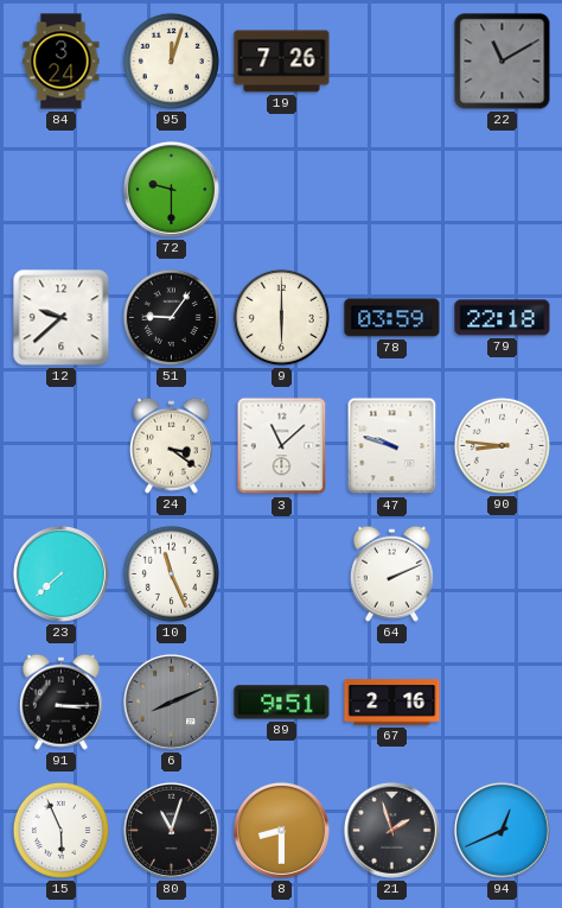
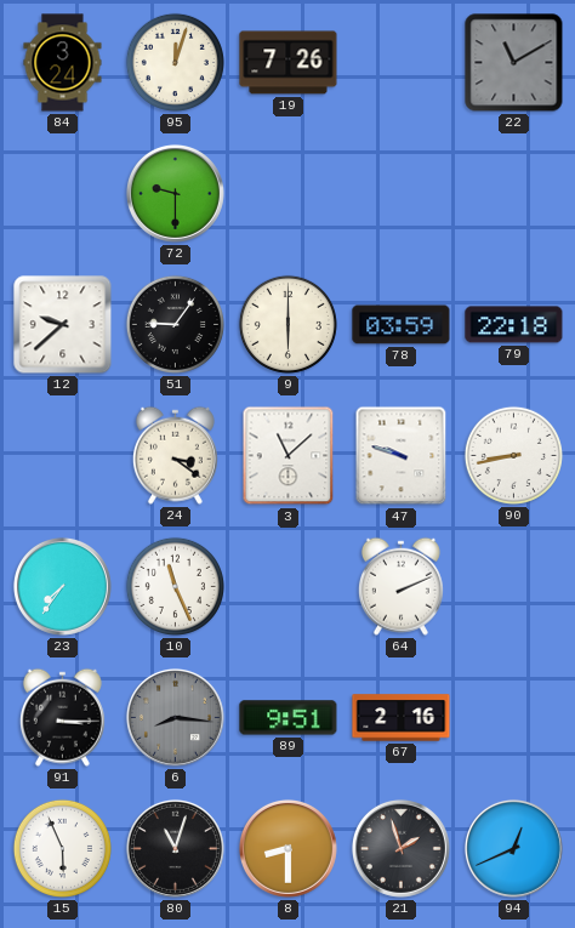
90: 8:46 -> 8:43
23: 7:38 -> 7:36
6: 8:11 -> 8:16
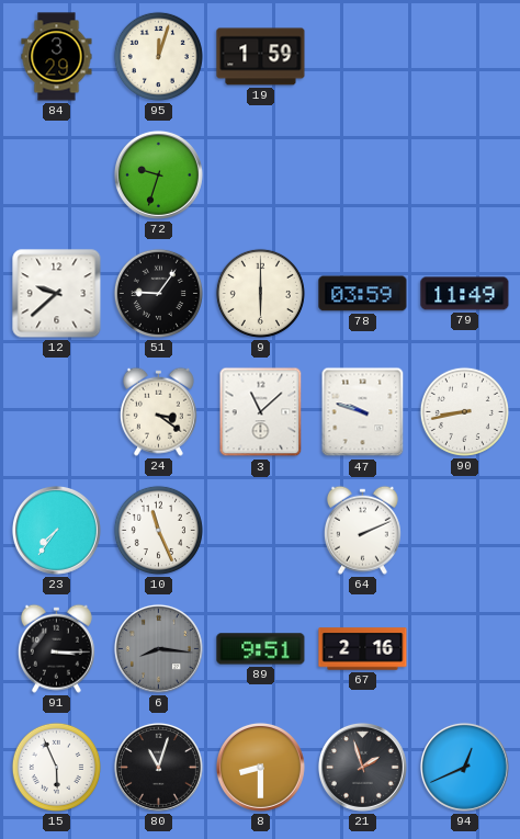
84: 3:24 -> 3:29
19: 7:26 -> 1:59
22: 11:10 -> none
72: 9:30 -> 9:33
79: 22:18 -> 11:49
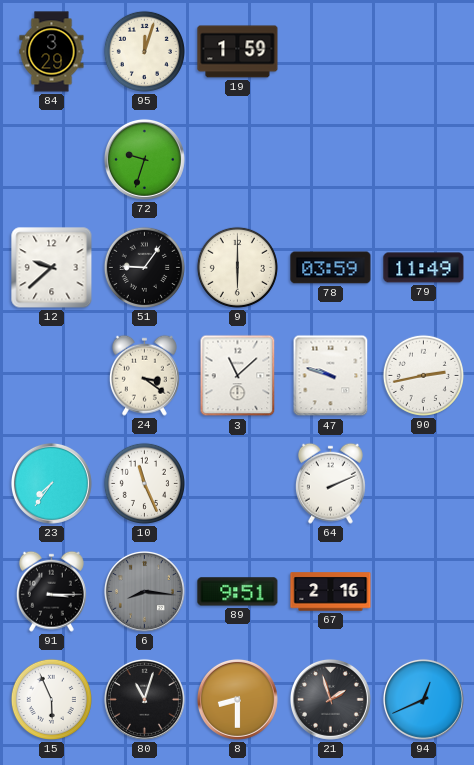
90: 8:43 -> 2:43
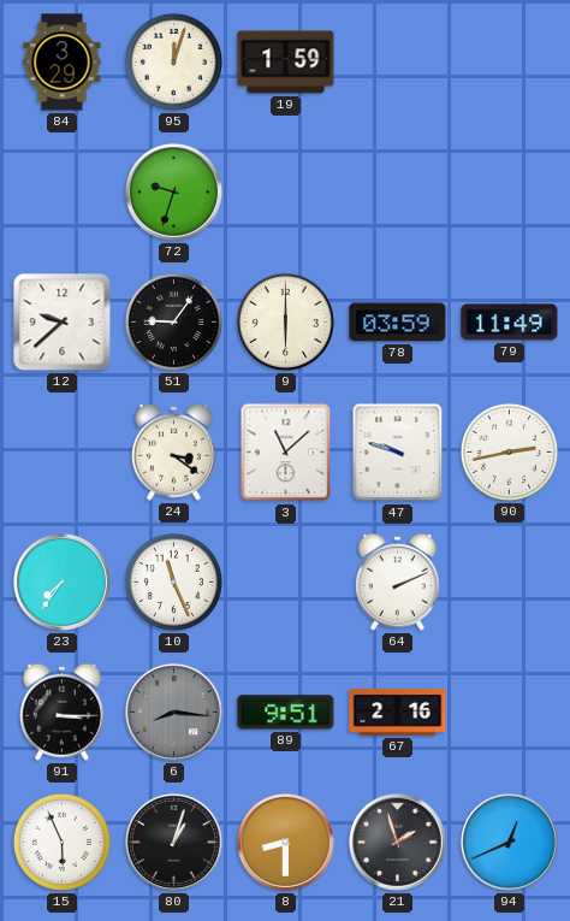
80: 11:03 -> 1:03
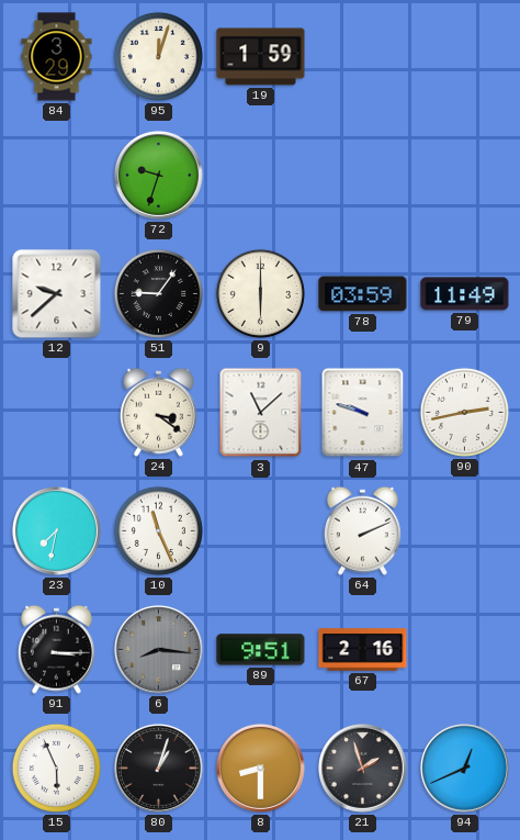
23: 7:36 -> 7:32
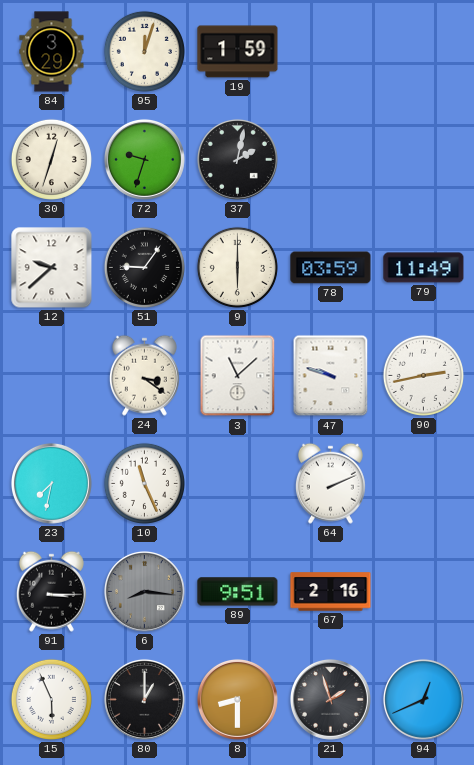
30: none -> 12:33
37: none -> 2:02
80: 1:03 -> 1:00
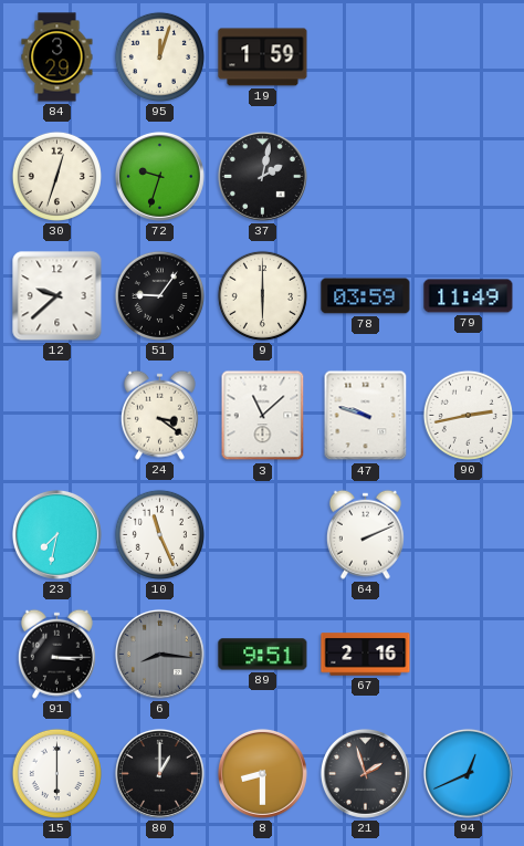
15: 5:56 -> 6:00
